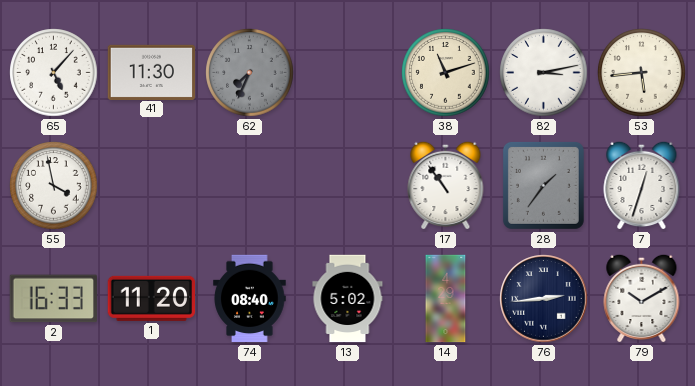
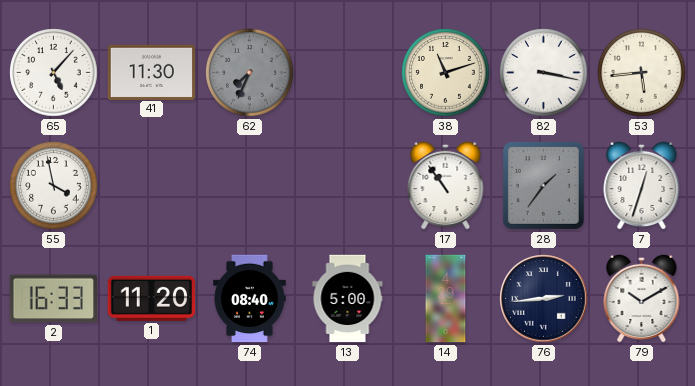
82: 3:13 -> 3:17
13: 5:02 -> 5:00
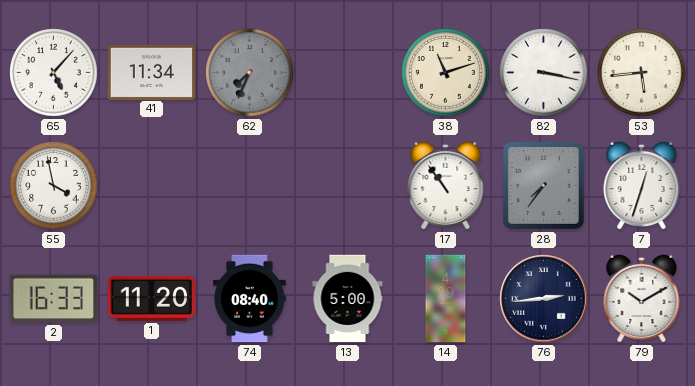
41: 11:30 -> 11:34
28: 1:36 -> 7:36
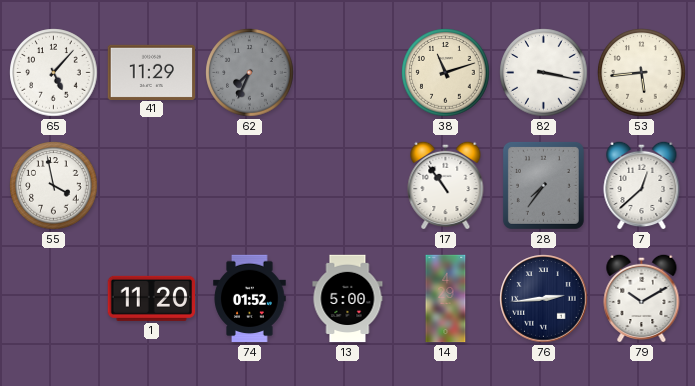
41: 11:34 -> 11:29
7: 12:33 -> 12:38
2: 16:33 -> none
74: 08:40 -> 01:52
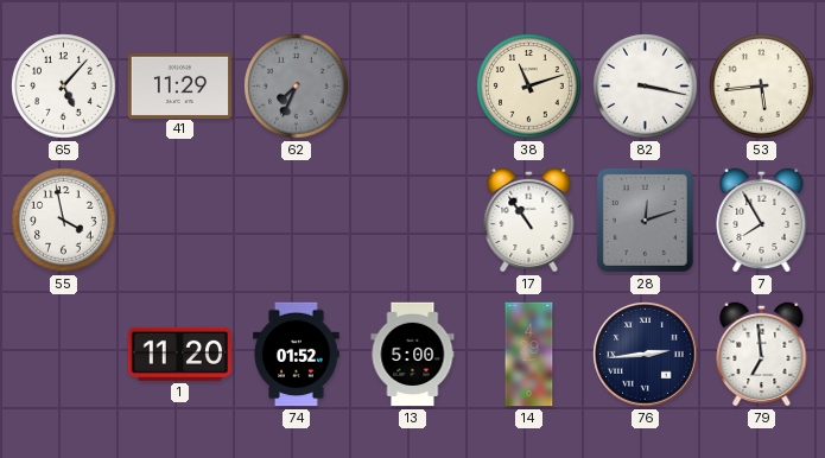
28: 7:36 -> 12:12
7: 12:38 -> 7:55
79: 10:10 -> 6:59
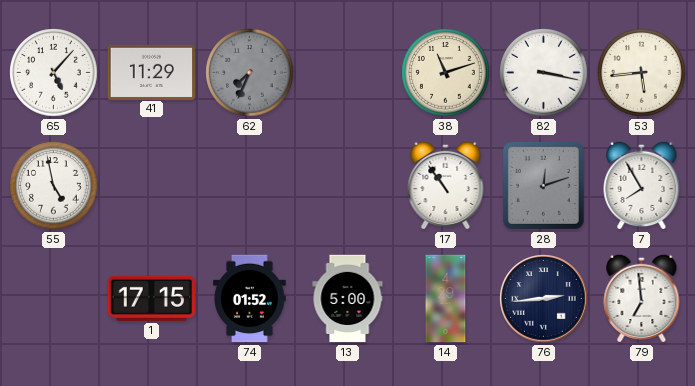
55: 3:58 -> 4:58
1: 11:20 -> 17:15
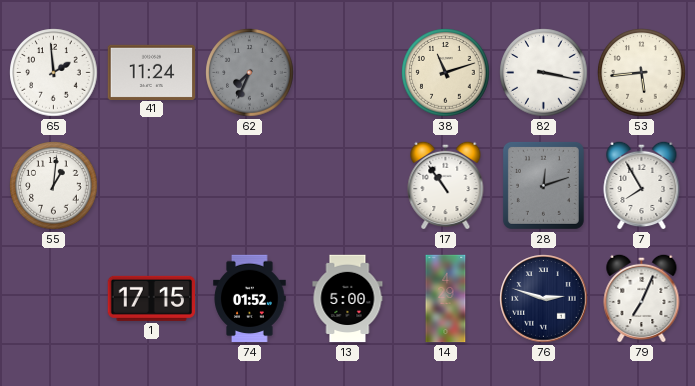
65: 5:07 -> 1:59
41: 11:29 -> 11:24
55: 4:58 -> 1:01
76: 2:44 -> 2:48
79: 6:59 -> 7:04
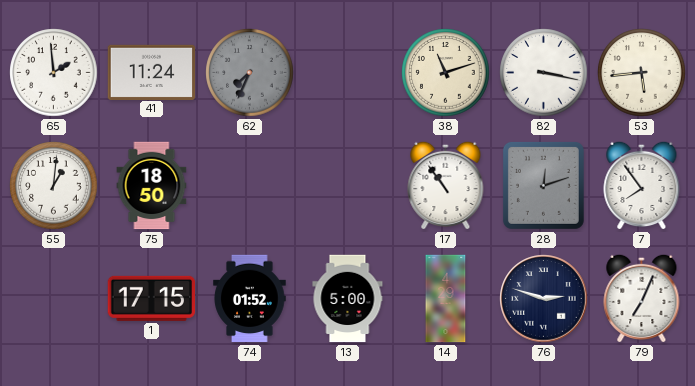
75: none -> 18:50
7: 7:55 -> 7:54
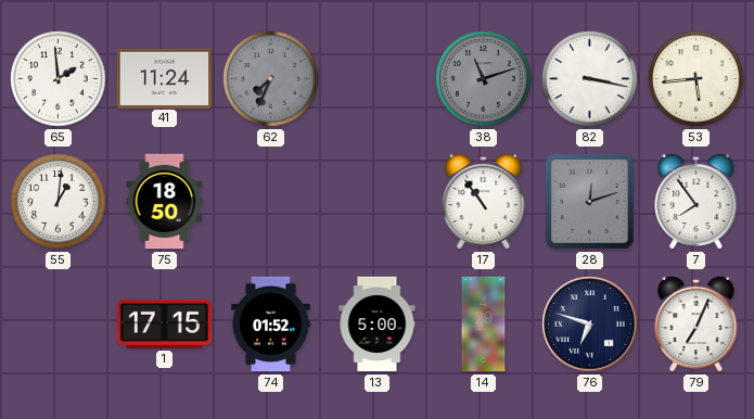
38 dial: cream -> grey
76: 2:48 -> 6:48
